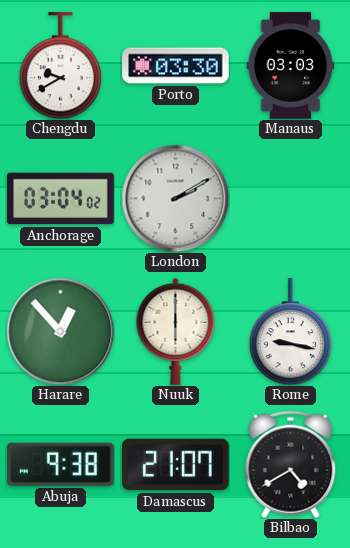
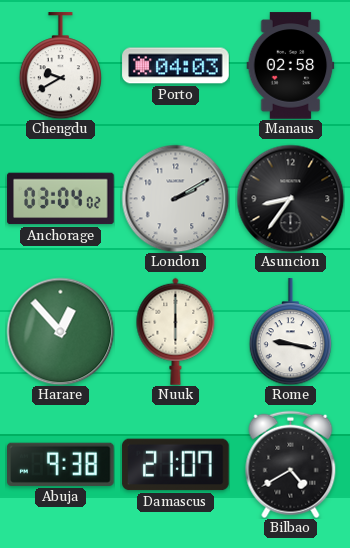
Porto: 03:30 -> 04:03
Manaus: 03:03 -> 02:58
Asuncion: none -> 8:36
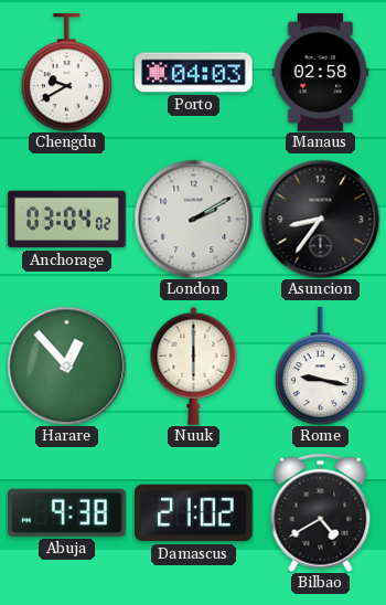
Damascus: 21:07 -> 21:02
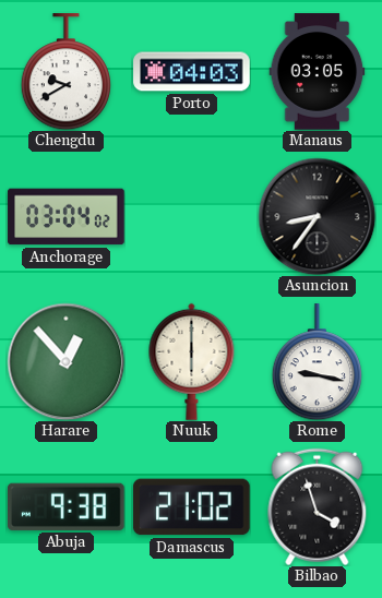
Manaus: 02:58 -> 03:05
London: 2:10 -> none
Bilbao: 4:40 -> 3:57
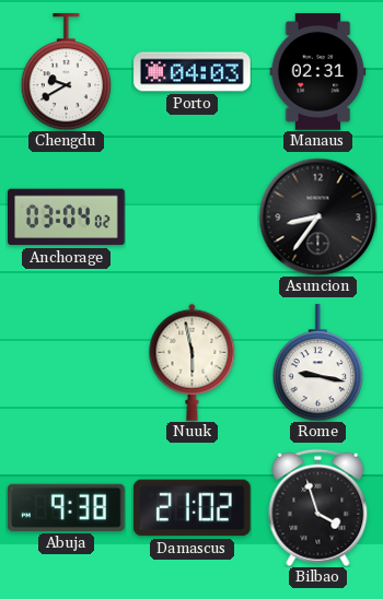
Manaus: 03:05 -> 02:31
Harare: 12:53 -> none
Nuuk: 6:00 -> 5:58
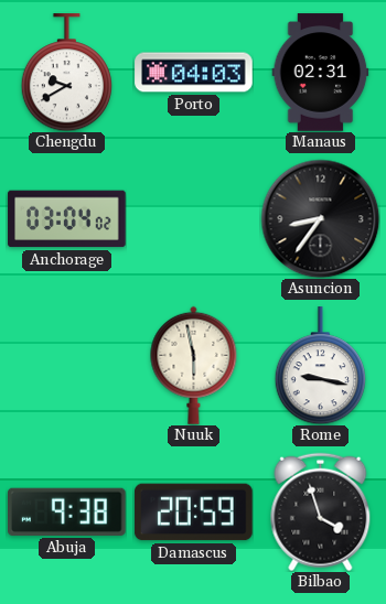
Damascus: 21:02 -> 20:59
